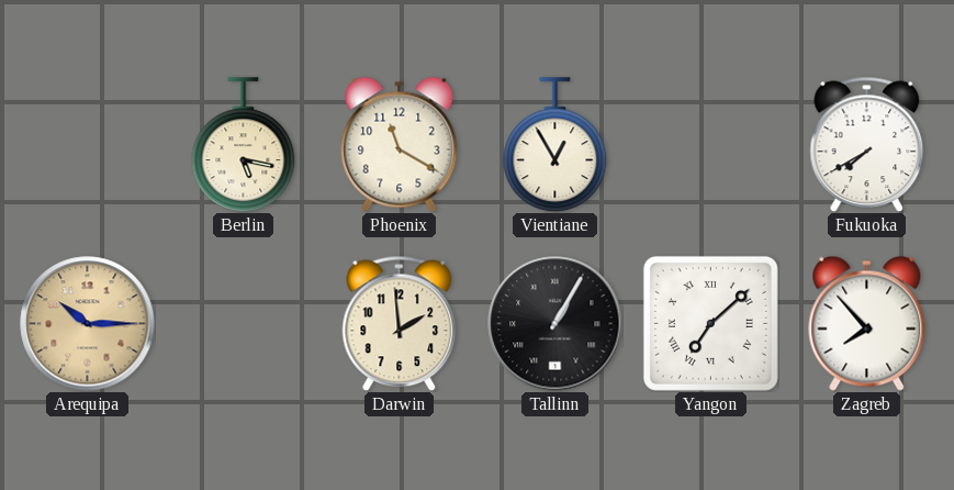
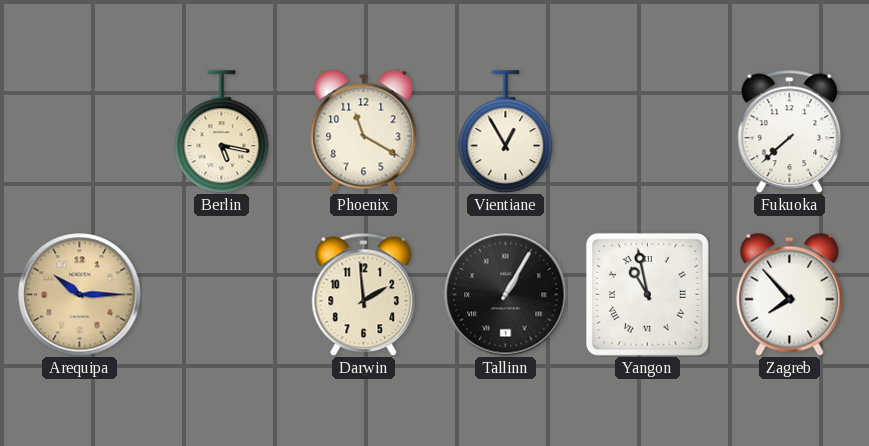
Fukuoka: 7:40 -> 7:38
Yangon: 7:08 -> 10:58
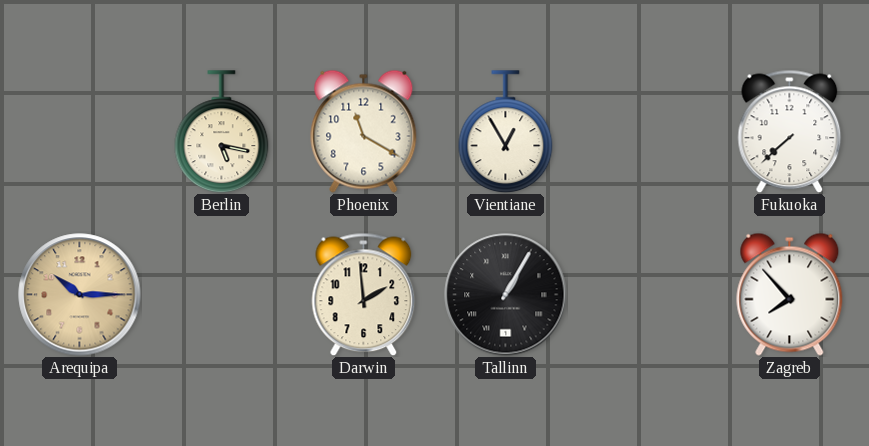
Yangon: 10:58 -> none
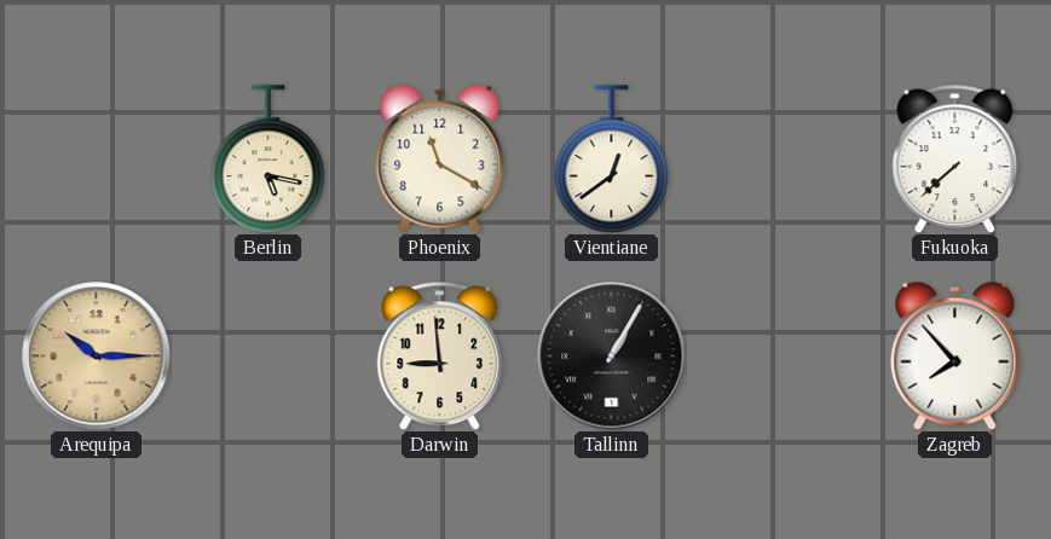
Vientiane: 12:55 -> 12:39
Darwin: 1:59 -> 8:59
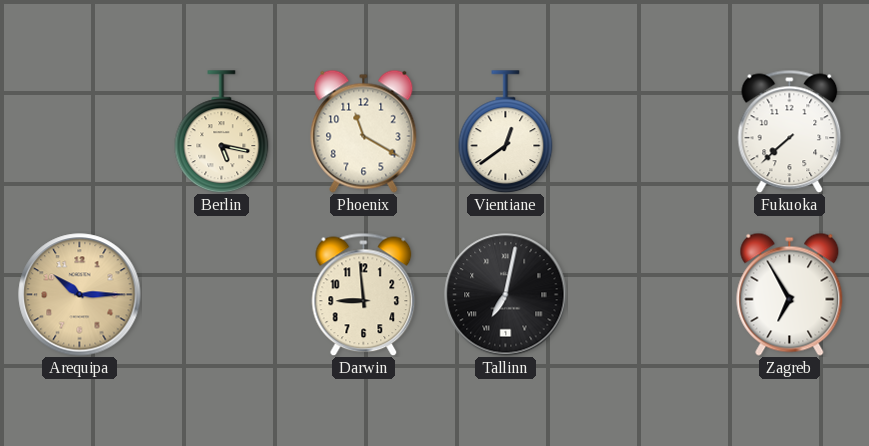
Tallinn: 1:05 -> 7:02
Zagreb: 7:53 -> 6:55
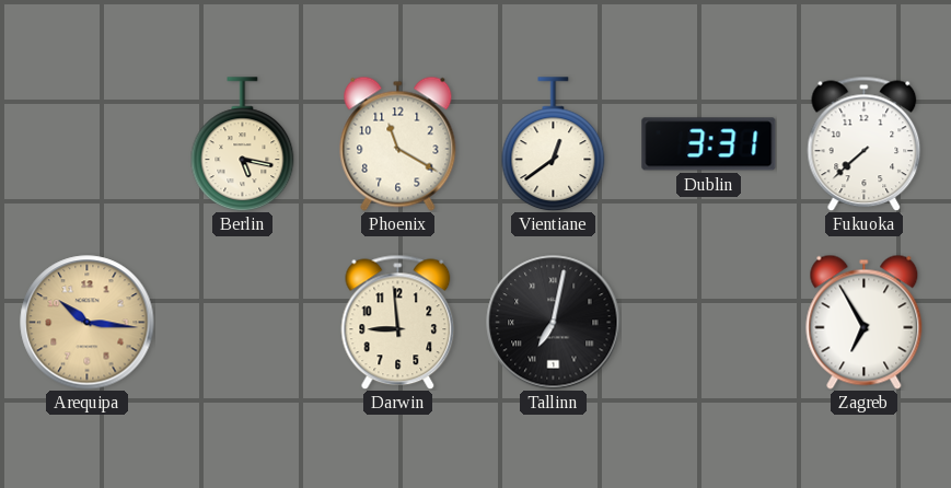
Dublin: none -> 3:31
Arequipa: 10:15 -> 10:16
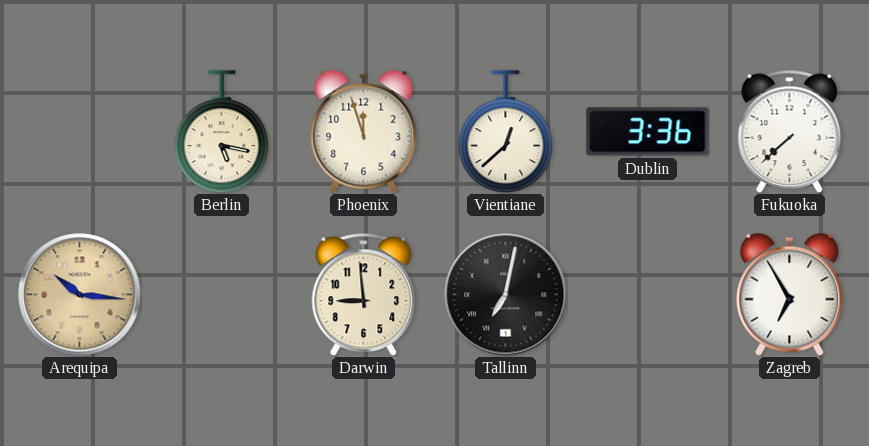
Phoenix: 11:20 -> 11:57
Vientiane: 12:39 -> 12:38
Dublin: 3:31 -> 3:36
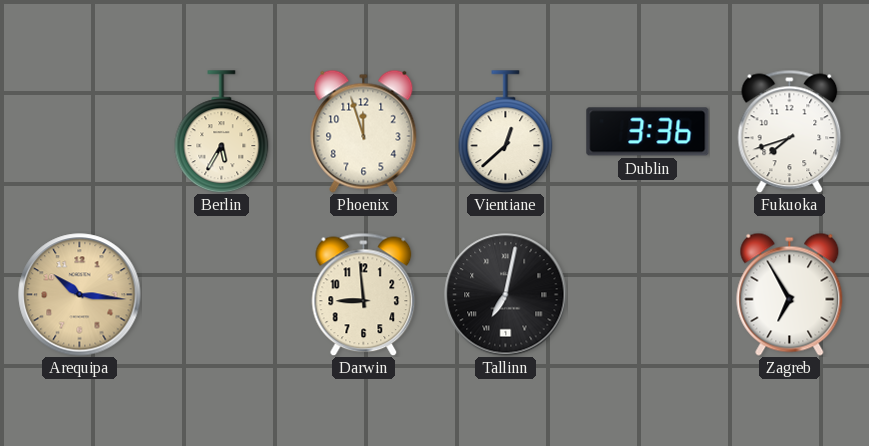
Berlin: 5:17 -> 5:35
Fukuoka: 7:38 -> 7:42
